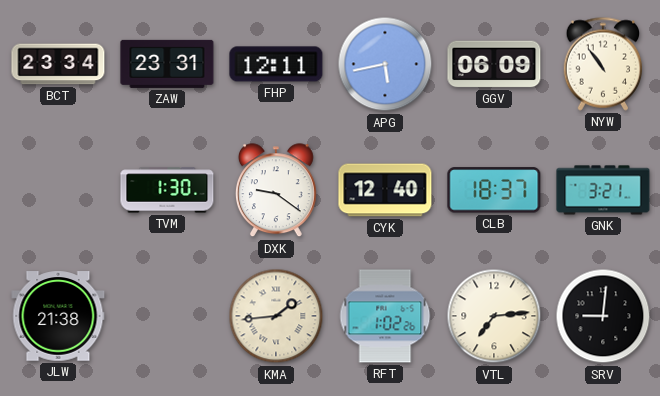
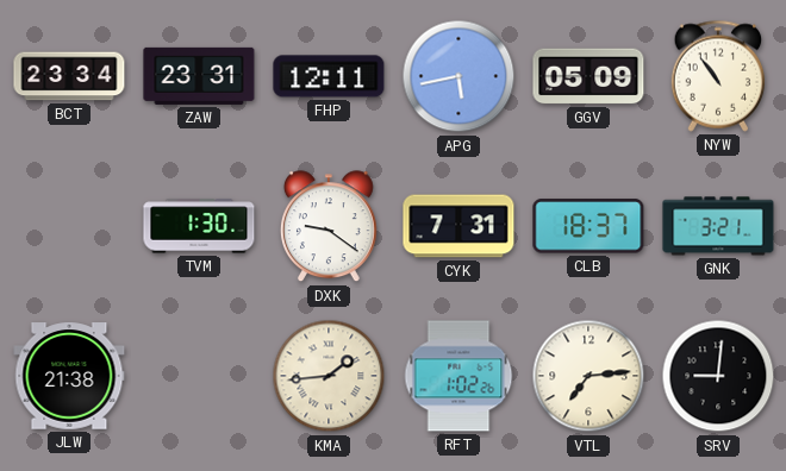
GGV: 06:09 -> 05:09
CYK: 12:40 -> 7:31
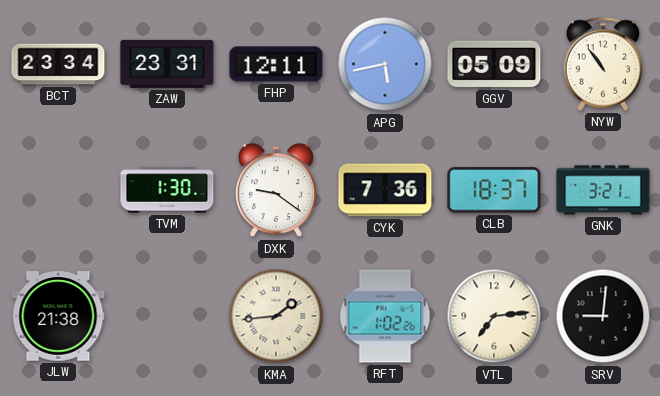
CYK: 7:31 -> 7:36
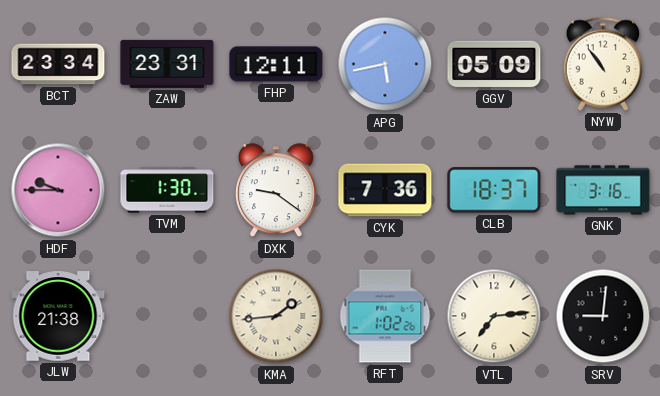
HDF: none -> 9:45
GNK: 3:21 -> 3:16
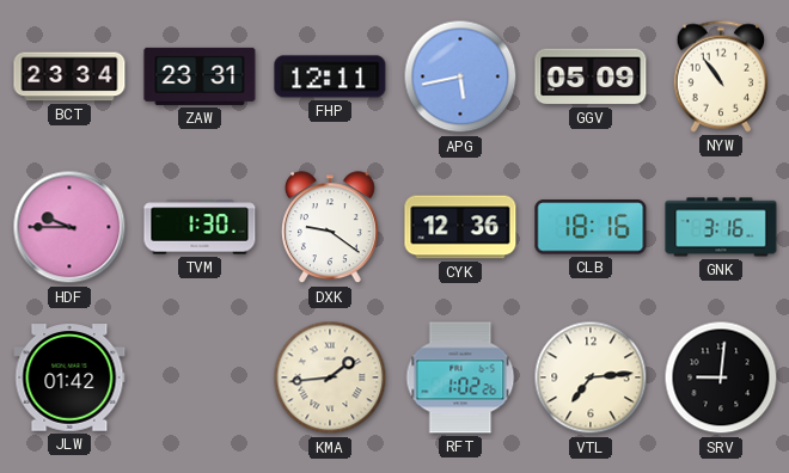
CYK: 7:36 -> 12:36
CLB: 18:37 -> 18:16
JLW: 21:38 -> 01:42
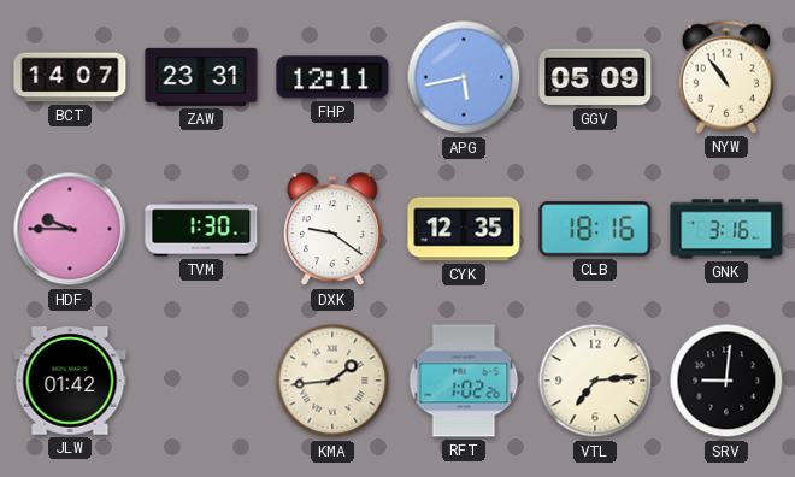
BCT: 23:34 -> 14:07
CYK: 12:36 -> 12:35
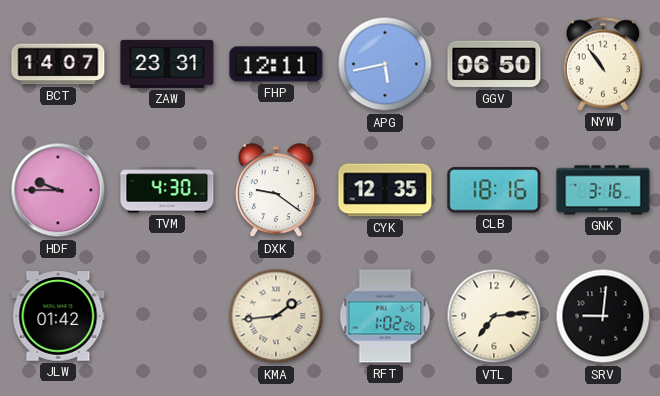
GGV: 05:09 -> 06:50
TVM: 1:30 -> 4:30
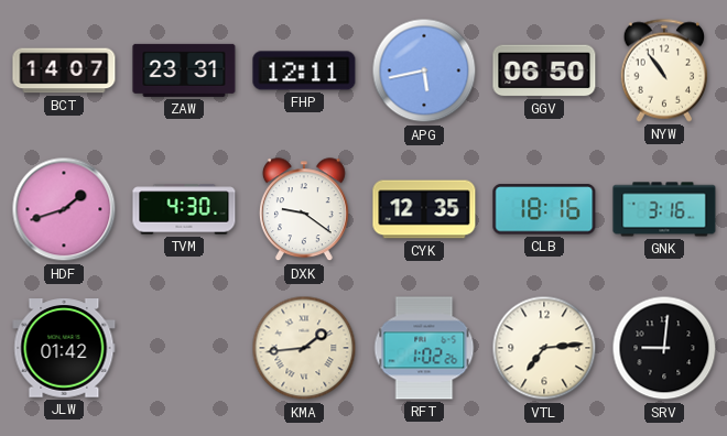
HDF: 9:45 -> 1:42
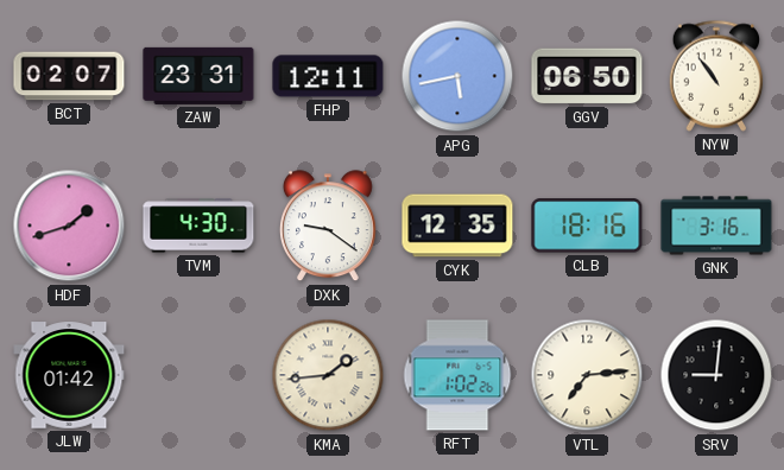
BCT: 14:07 -> 02:07
